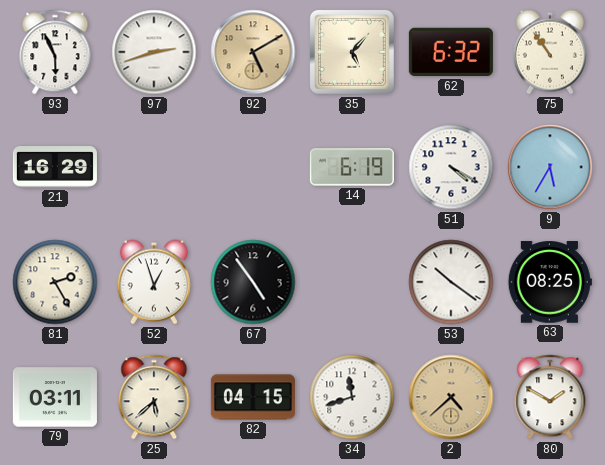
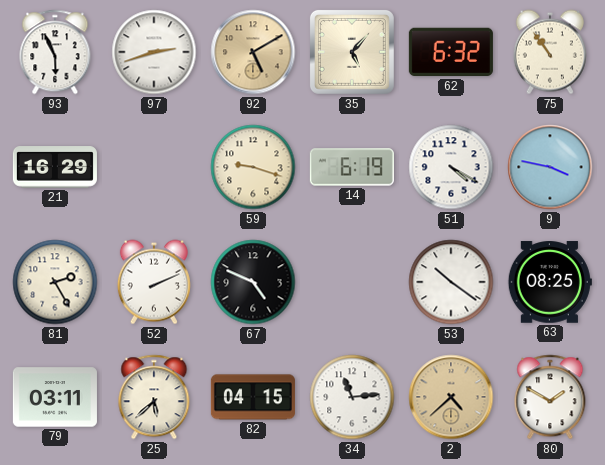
59: none -> 9:18
9: 5:35 -> 3:47
52: 12:57 -> 2:11
67: 4:54 -> 4:49
34: 11:42 -> 11:14
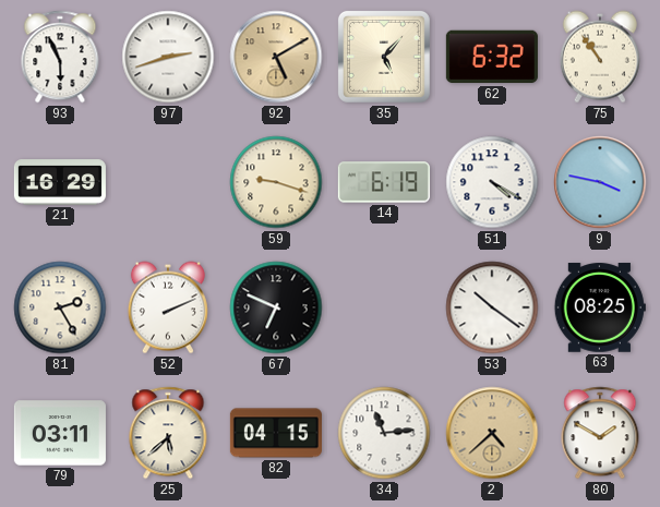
67: 4:49 -> 6:49
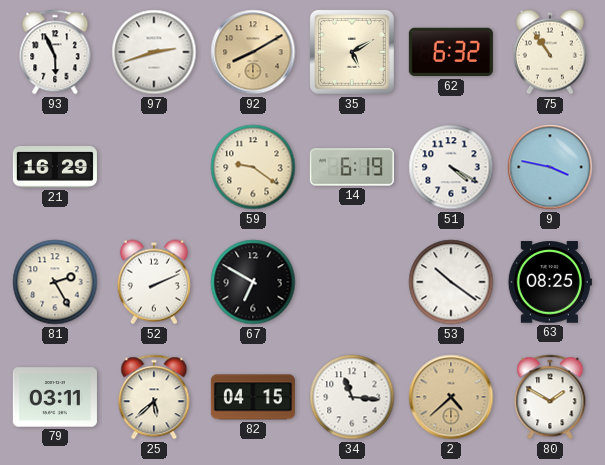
92: 5:10 -> 8:10
35: 5:07 -> 5:10
59: 9:18 -> 9:21
67: 6:49 -> 6:50
34: 11:14 -> 11:16
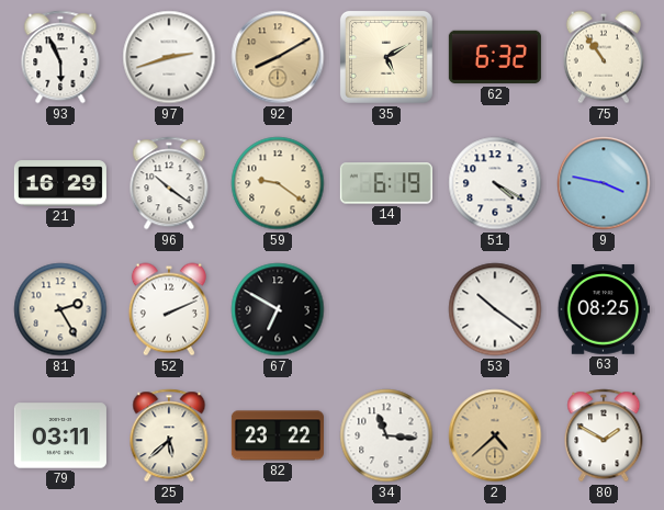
96: none -> 10:21
82: 04:15 -> 23:22
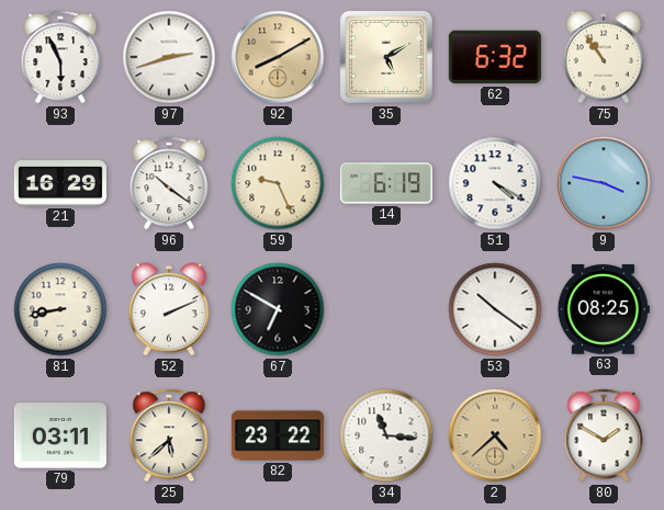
59: 9:21 -> 9:26
81: 2:25 -> 8:43
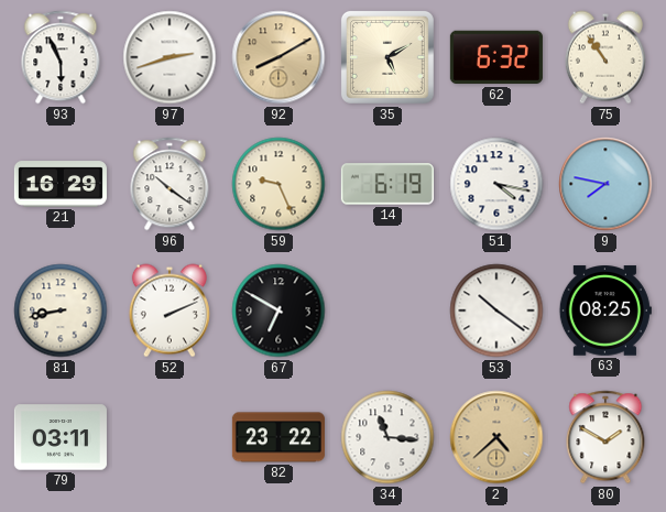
51: 4:20 -> 4:17
9: 3:47 -> 7:47
25: 5:38 -> none
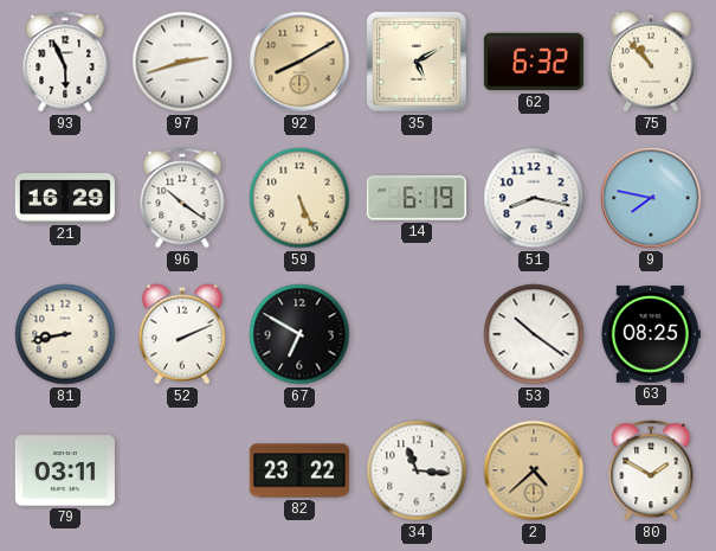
75: 10:54 -> 10:53
59: 9:26 -> 5:26
51: 4:17 -> 8:17
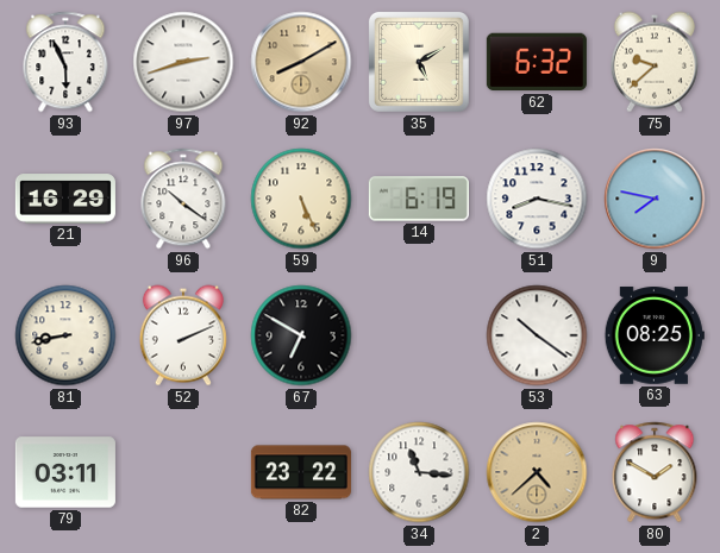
75: 10:53 -> 9:38
